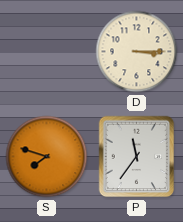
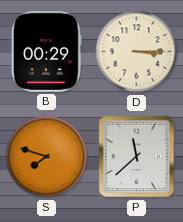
B: none -> 00:29
P: 11:36 -> 11:38
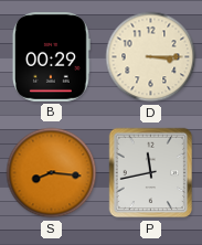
S: 7:48 -> 8:16
P: 11:38 -> 11:43
